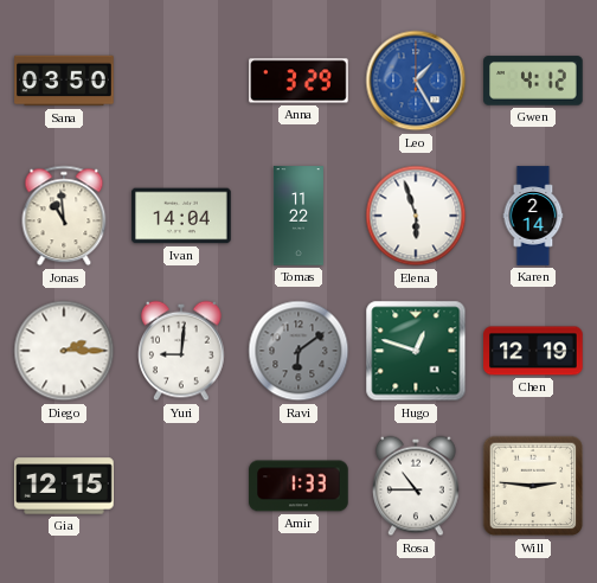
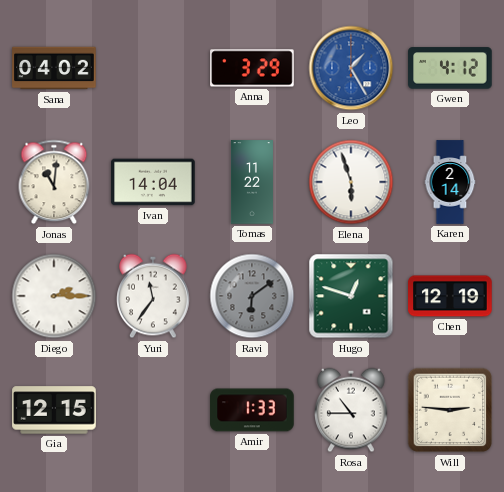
Sana: 03:50 -> 04:02
Jonas: 10:59 -> 11:01
Yuri: 9:01 -> 11:36
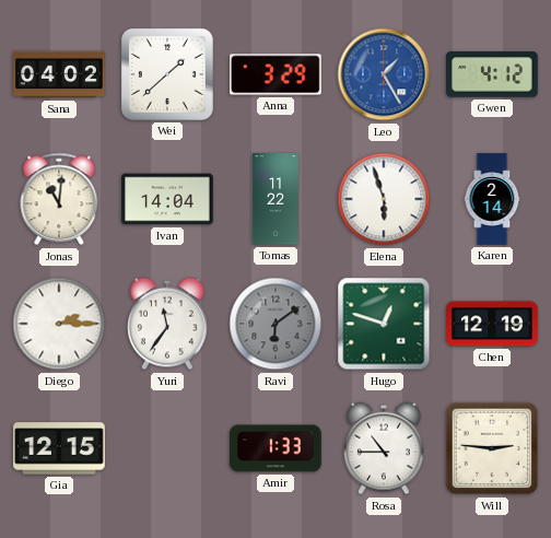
Wei: none -> 1:38
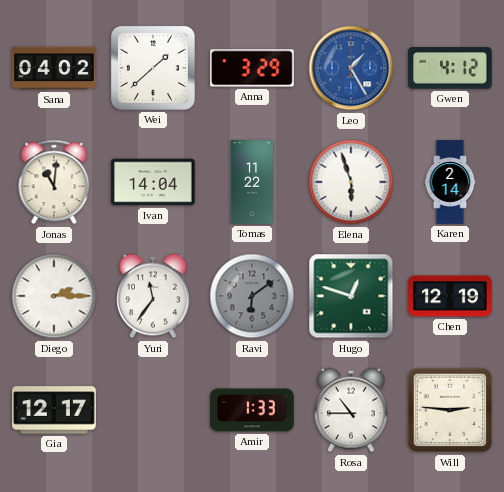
Gia: 12:15 -> 12:17
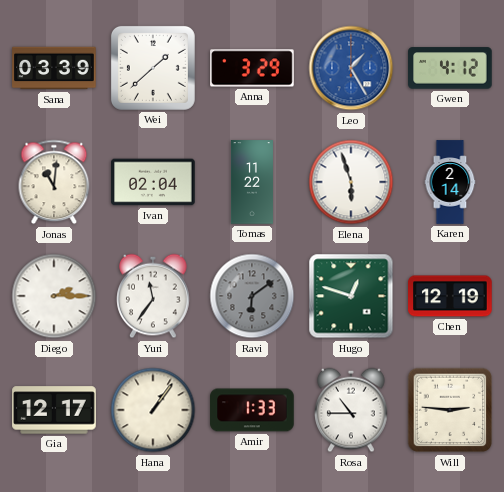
Sana: 04:02 -> 03:39
Ivan: 14:04 -> 02:04
Hana: none -> 1:06
